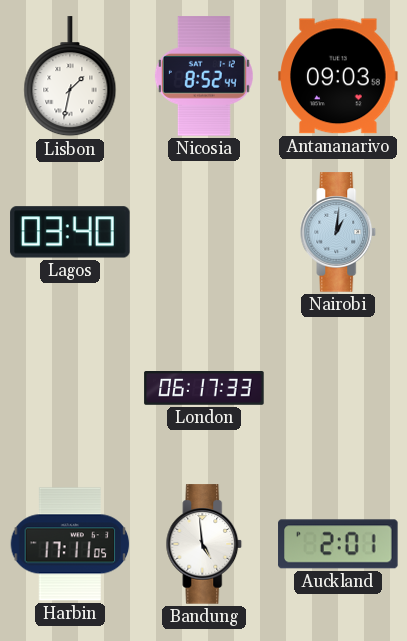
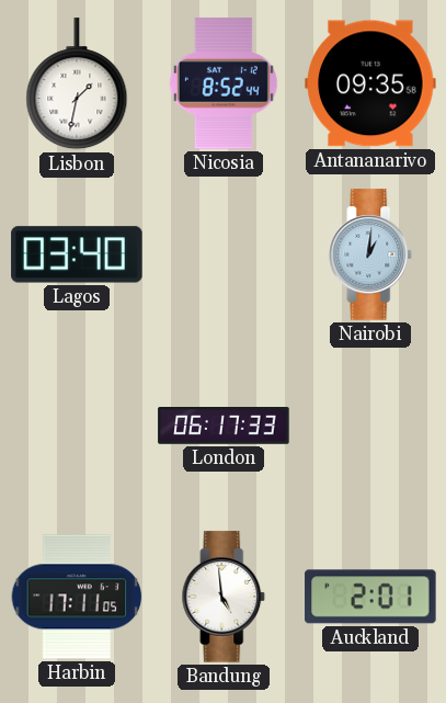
Antananarivo: 09:03 -> 09:35
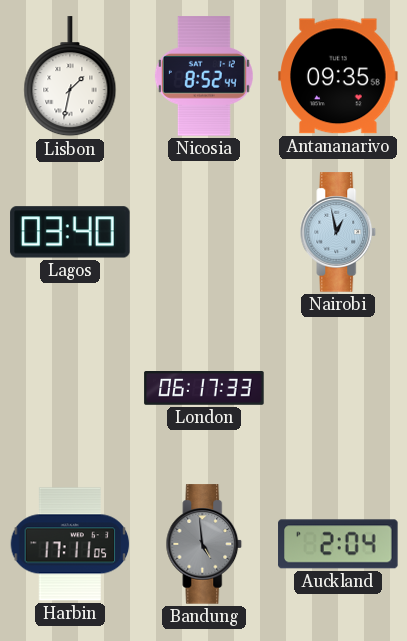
Nairobi: 1:01 -> 12:58
Bandung dial: white -> grey
Auckland: 2:01 -> 2:04
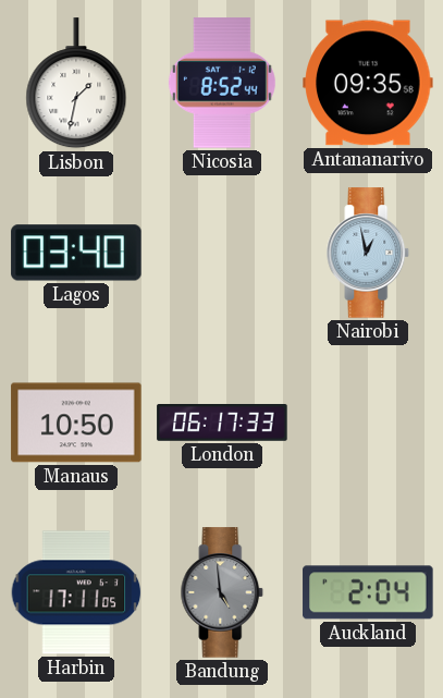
Manaus: none -> 10:50
